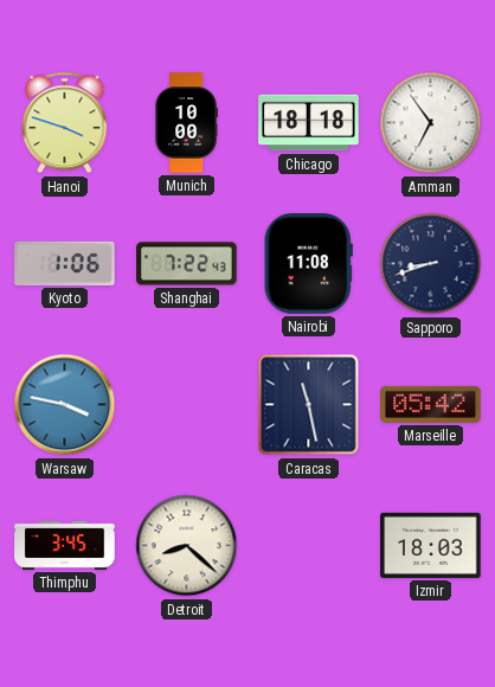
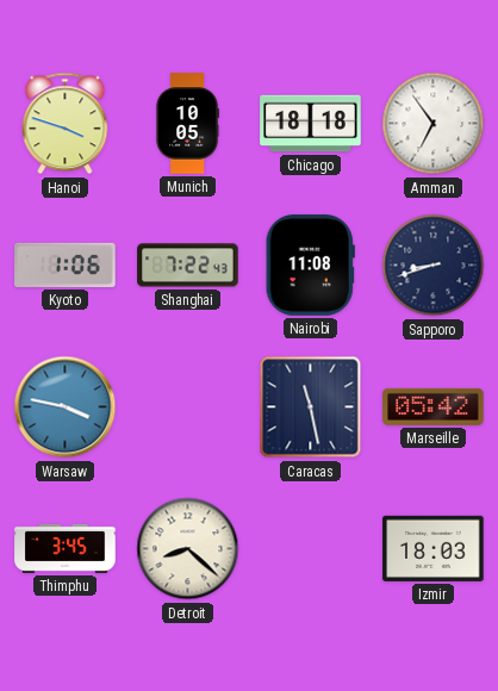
Munich: 10:00 -> 10:05
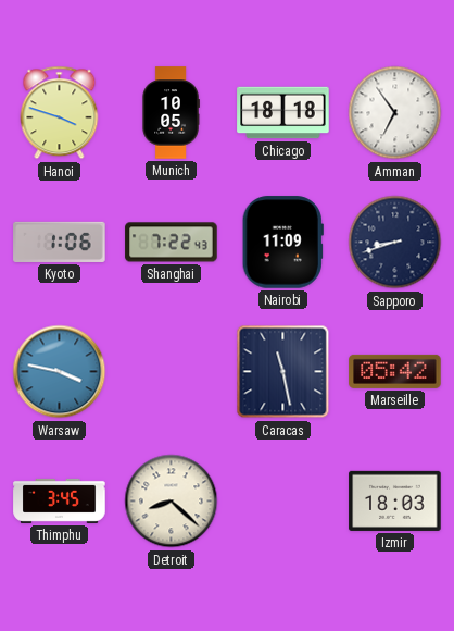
Nairobi: 11:08 -> 11:09
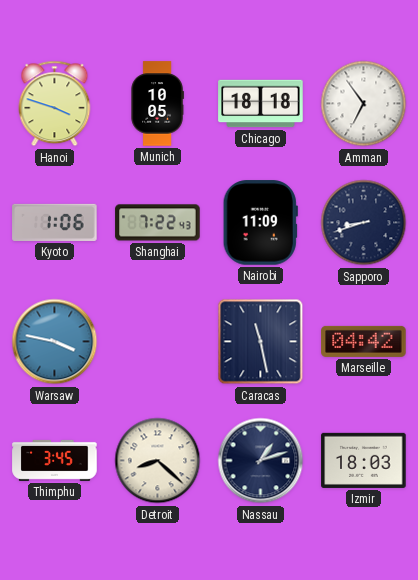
Marseille: 05:42 -> 04:42
Nassau: none -> 1:12
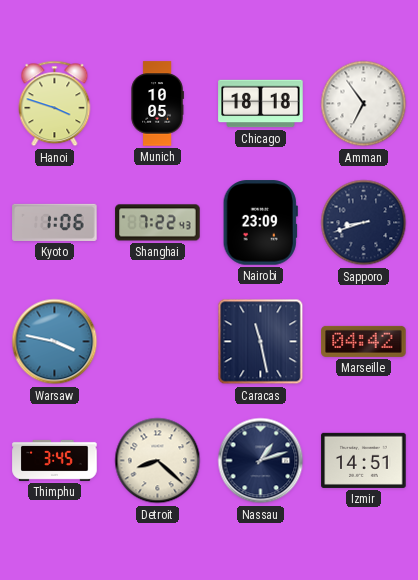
Nairobi: 11:09 -> 23:09
Izmir: 18:03 -> 14:51
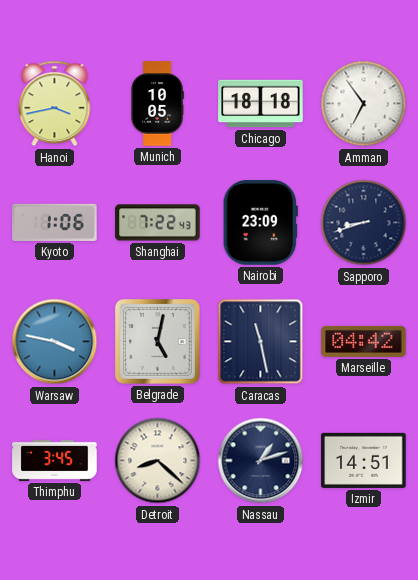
Hanoi: 3:48 -> 3:43
Belgrade: none -> 5:02
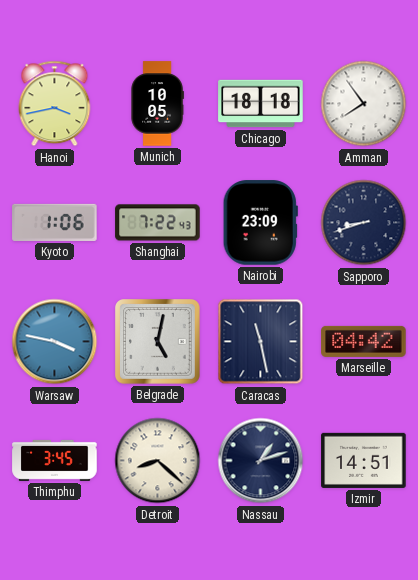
Amman: 6:54 -> 7:54
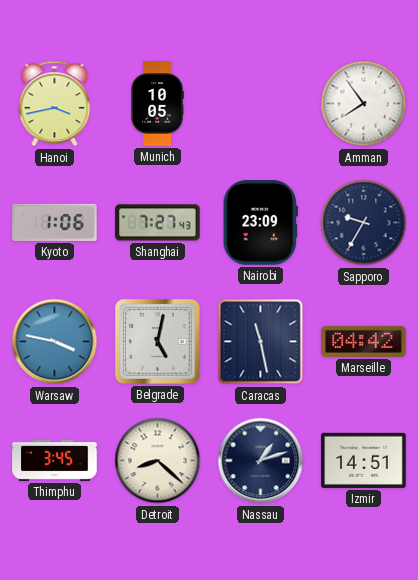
Chicago: 18:18 -> none
Shanghai: 7:22 -> 7:27
Sapporo: 8:42 -> 9:35
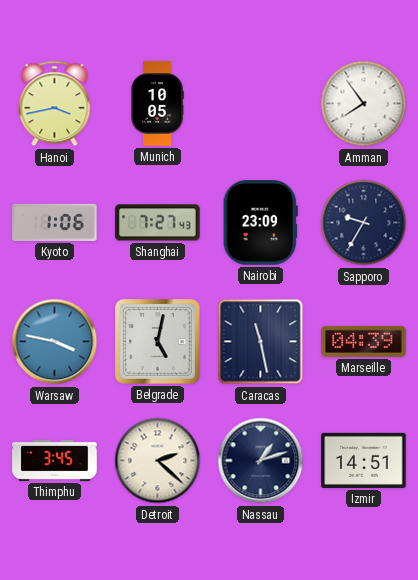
Marseille: 04:42 -> 04:39
Detroit: 8:22 -> 2:22
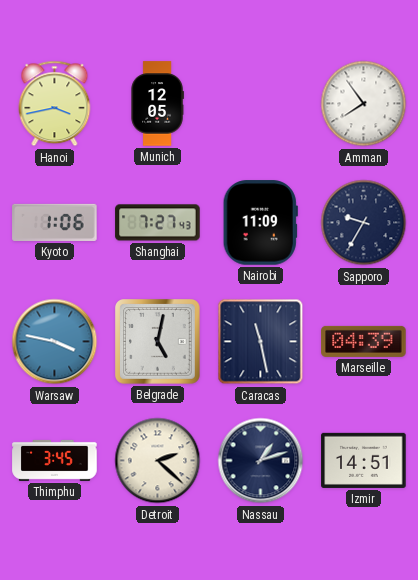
Munich: 10:05 -> 12:05
Nairobi: 23:09 -> 11:09
